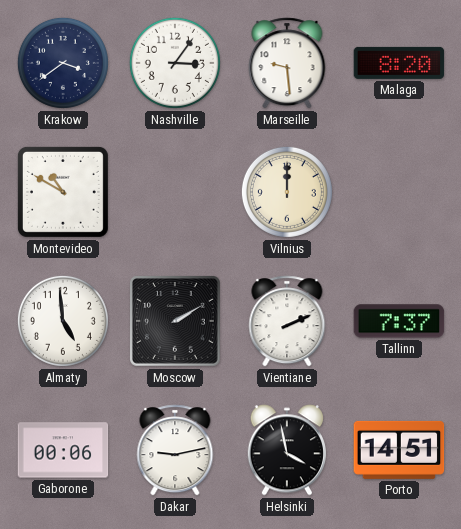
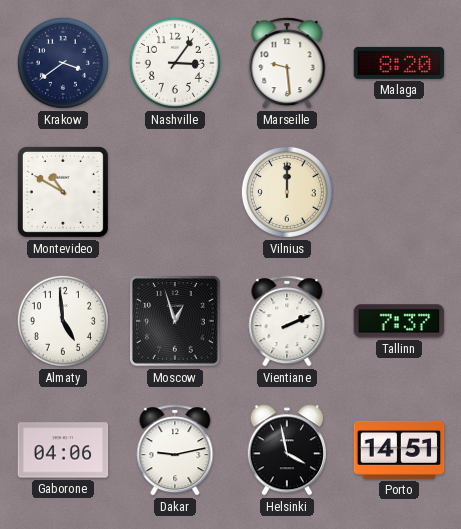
Moscow: 2:10 -> 12:57
Gaborone: 00:06 -> 04:06
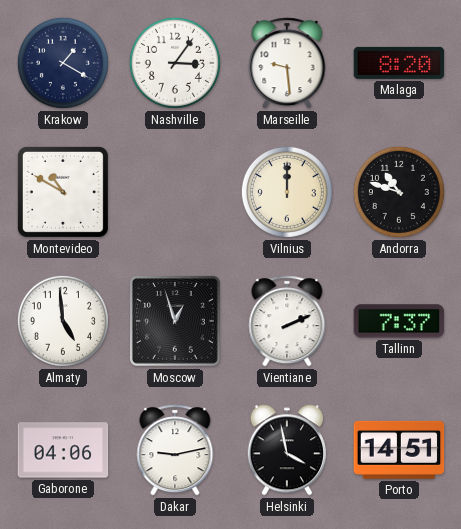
Krakow: 3:39 -> 1:20
Andorra: none -> 10:48
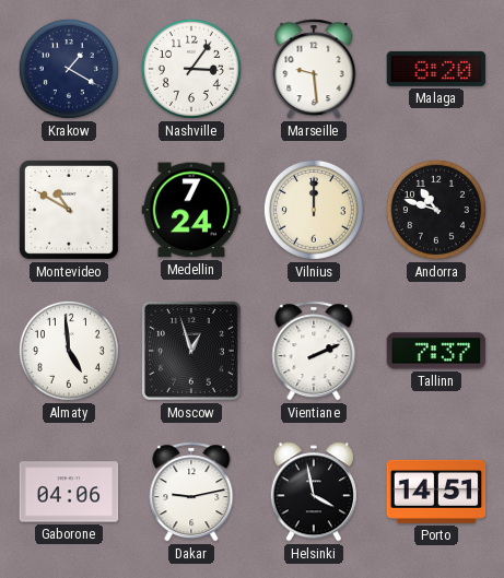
Medellin: none -> 7:24
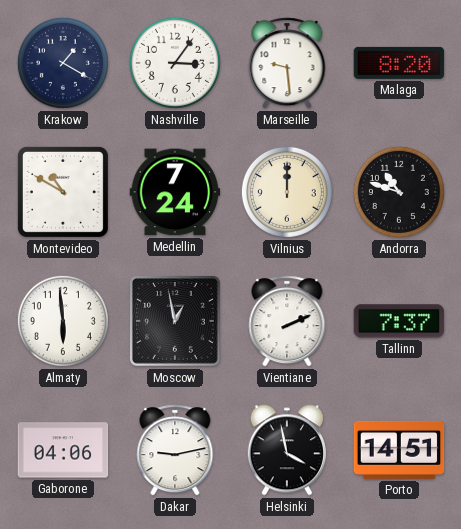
Almaty: 4:59 -> 5:59
Moscow: 12:57 -> 12:58
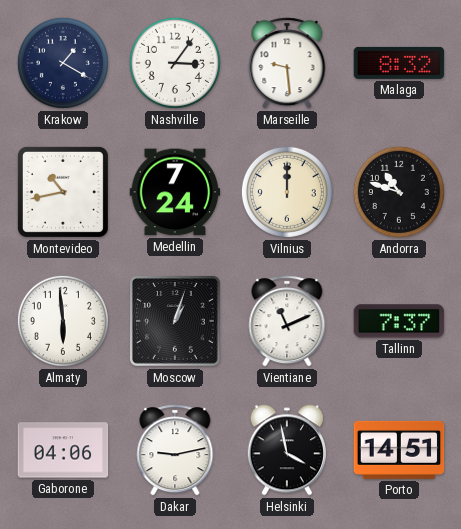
Malaga: 8:20 -> 8:32
Montevideo: 10:50 -> 10:43
Moscow: 12:58 -> 1:03
Vientiane: 2:11 -> 11:11
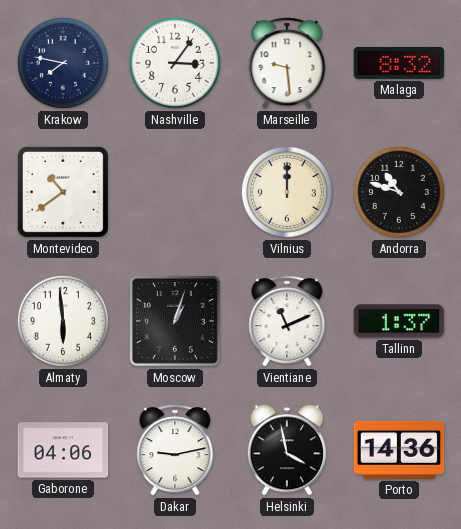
Krakow: 1:20 -> 7:47
Montevideo: 10:43 -> 10:39
Medellin: 7:24 -> none
Tallinn: 7:37 -> 1:37
Porto: 14:51 -> 14:36
